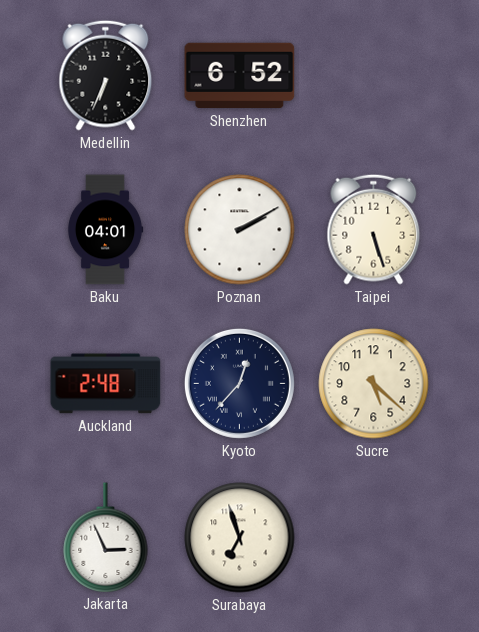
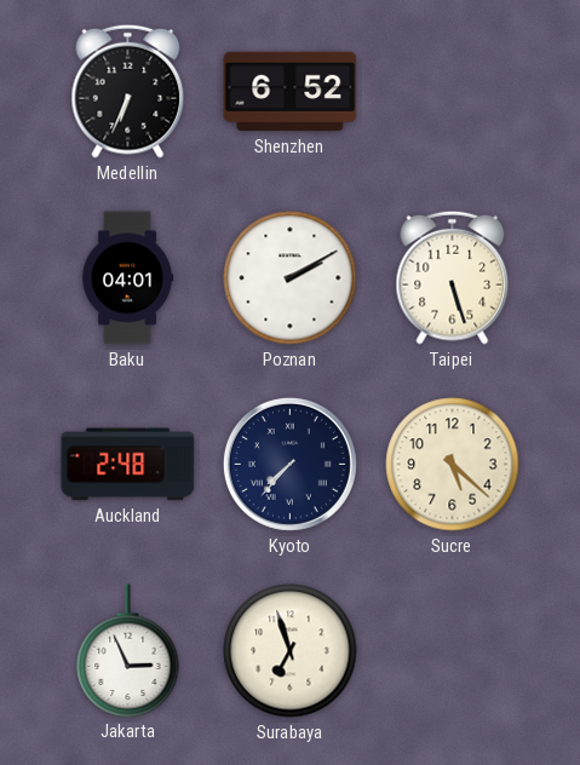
Kyoto: 12:37 -> 7:37
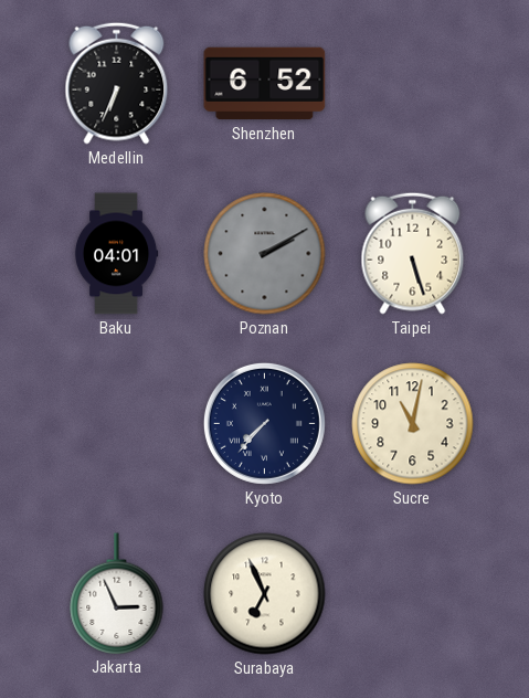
Poznan dial: white -> grey
Auckland: 2:48 -> none
Sucre: 5:22 -> 11:02
Surabaya: 6:57 -> 6:56
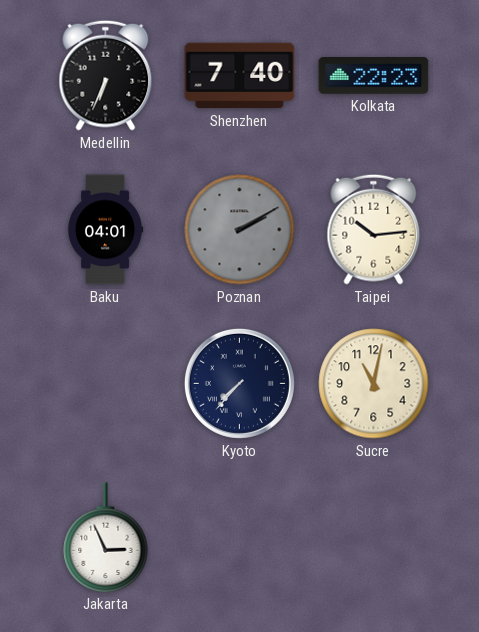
Shenzhen: 6:52 -> 7:40
Kolkata: none -> 22:23
Taipei: 5:27 -> 10:14
Surabaya: 6:56 -> none
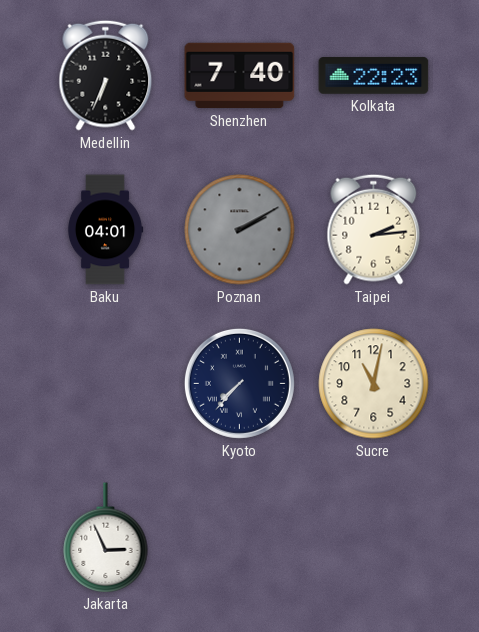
Taipei: 10:14 -> 2:14
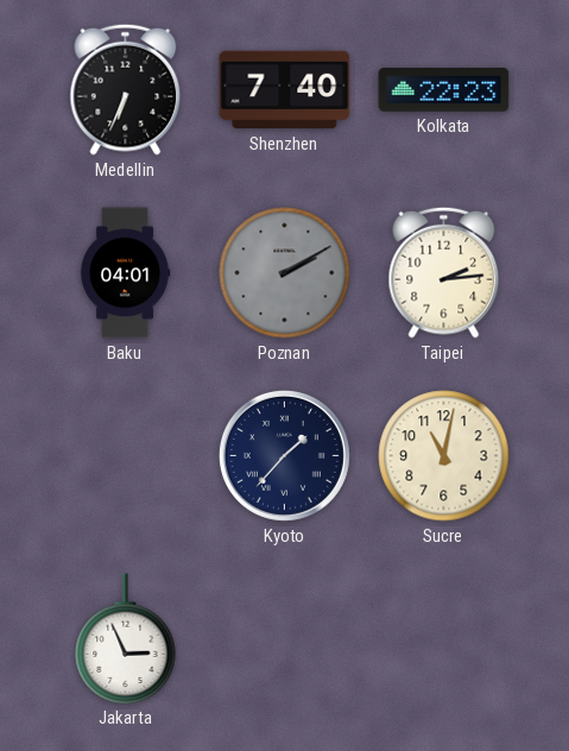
Kyoto: 7:37 -> 1:37
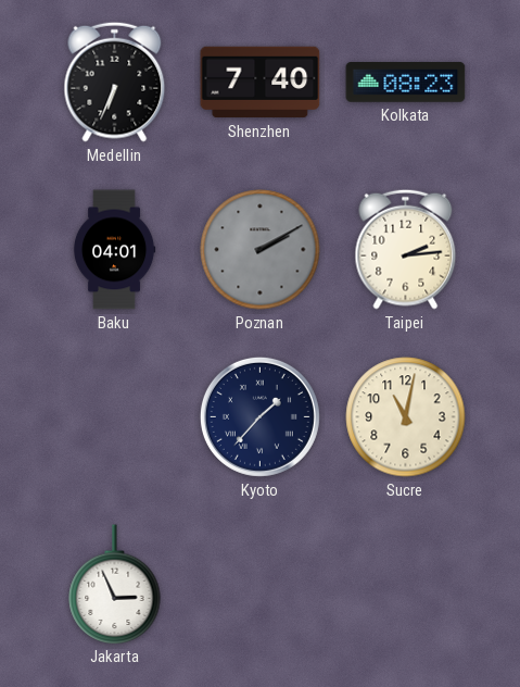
Kolkata: 22:23 -> 08:23
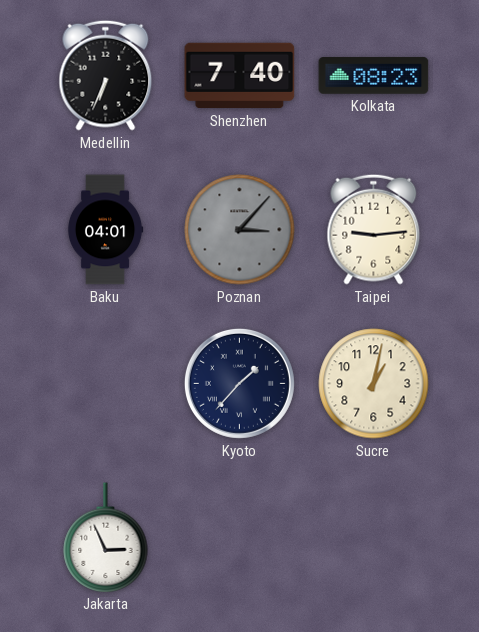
Poznan: 2:10 -> 3:07
Taipei: 2:14 -> 9:14
Sucre: 11:02 -> 1:02
